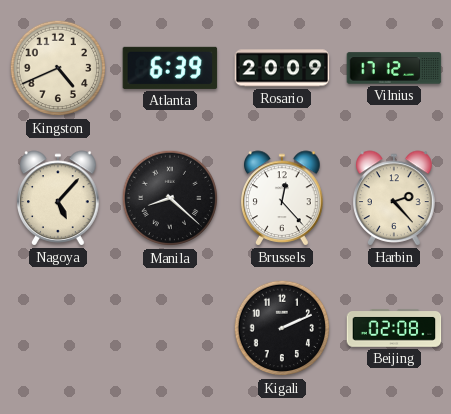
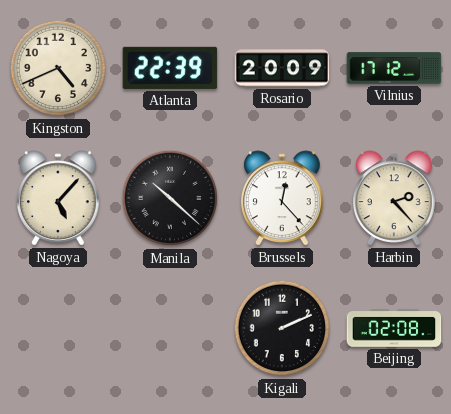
Atlanta: 6:39 -> 22:39
Manila: 8:22 -> 10:22
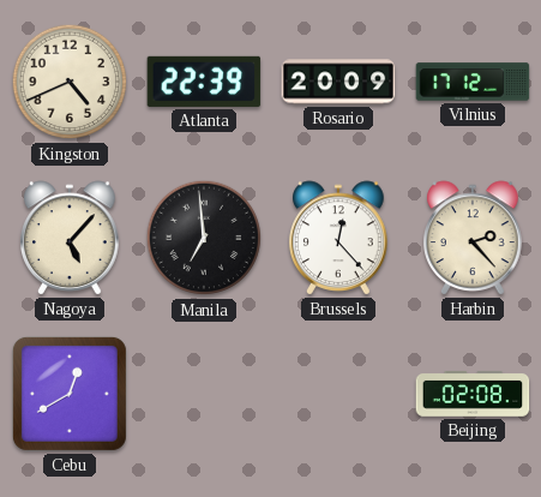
Manila: 10:22 -> 6:59
Cebu: none -> 12:40
Kigali: 2:11 -> none
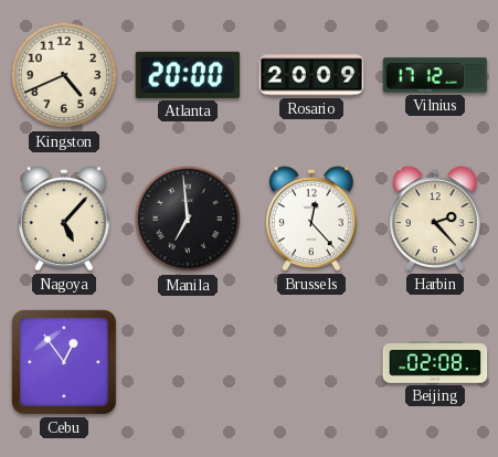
Atlanta: 22:39 -> 20:00
Cebu: 12:40 -> 12:54
